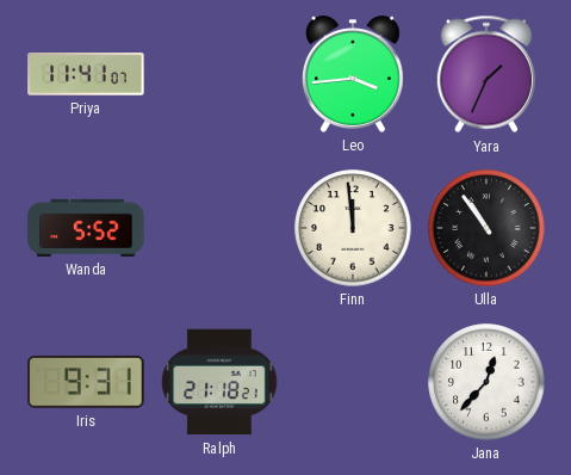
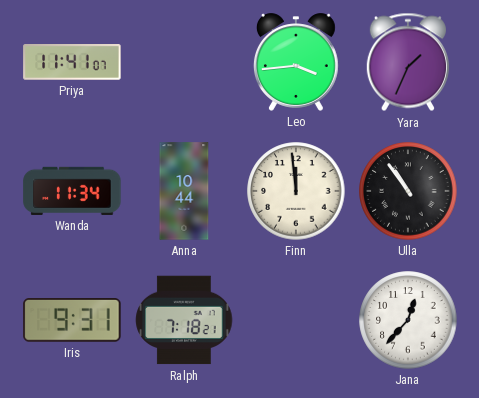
Wanda: 5:52 -> 11:34
Anna: none -> 10:44
Ralph: 21:18 -> 7:18
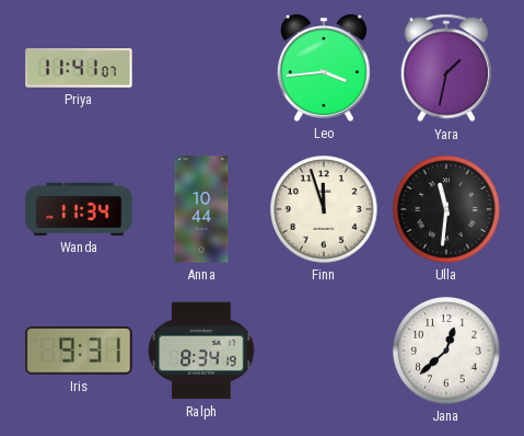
Yara: 1:34 -> 1:32
Finn: 11:59 -> 11:57
Ulla: 10:54 -> 11:31
Ralph: 7:18 -> 8:34
Jana: 12:37 -> 12:38
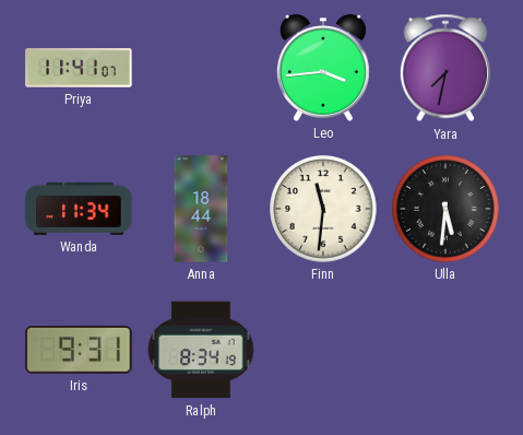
Yara: 1:32 -> 7:32
Anna: 10:44 -> 18:44
Finn: 11:57 -> 11:31
Ulla: 11:31 -> 5:31
Jana: 12:38 -> none
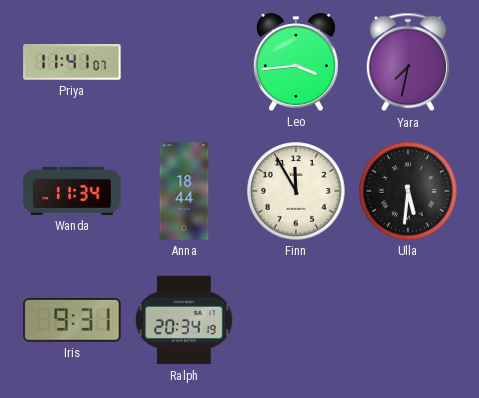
Finn: 11:31 -> 11:55
Ralph: 8:34 -> 20:34
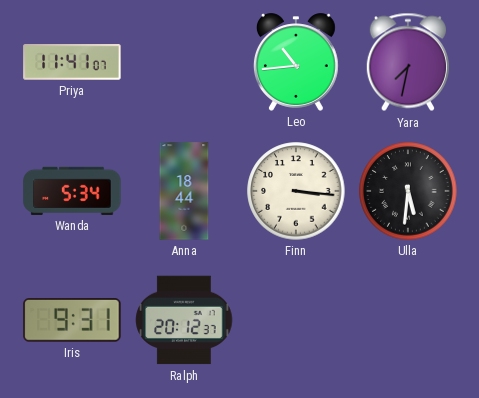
Leo: 3:44 -> 10:44
Wanda: 11:34 -> 5:34
Finn: 11:55 -> 3:16
Ralph: 20:34 -> 20:12
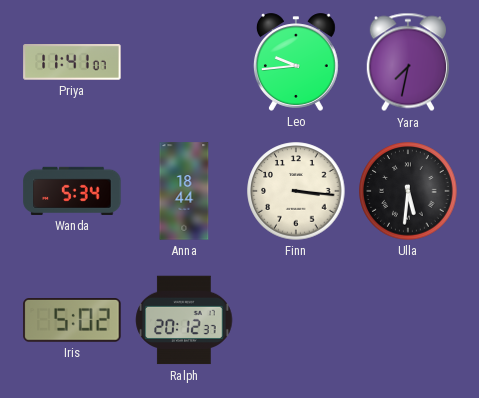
Leo: 10:44 -> 9:44
Iris: 9:31 -> 5:02
